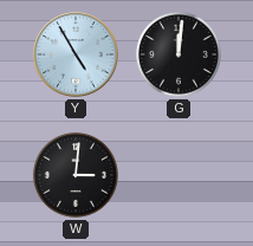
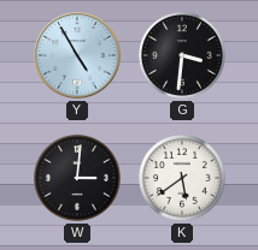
G: 12:01 -> 3:31
K: none -> 5:39
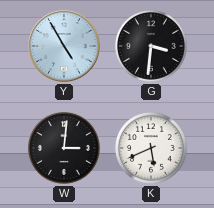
K: 5:39 -> 5:41
